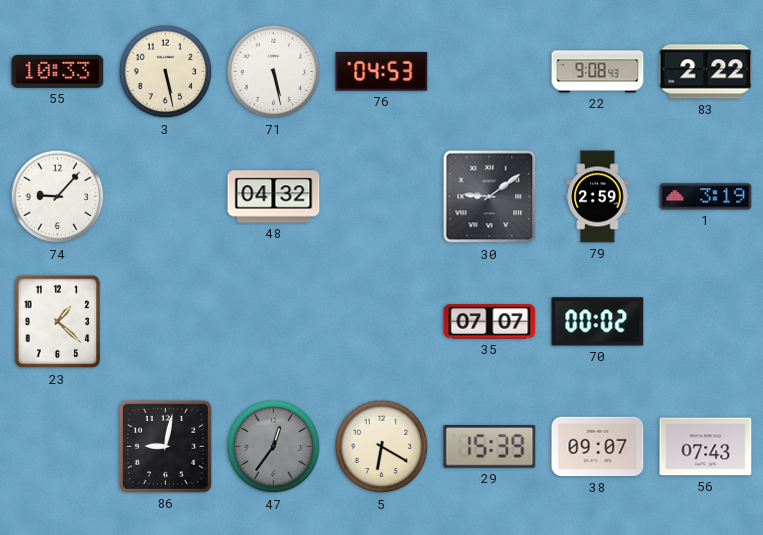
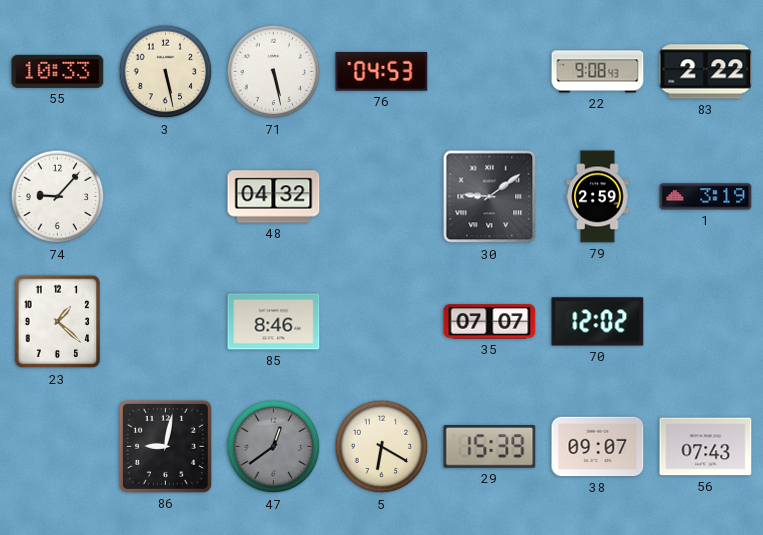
85: none -> 8:46
70: 00:02 -> 12:02
47: 12:36 -> 12:39
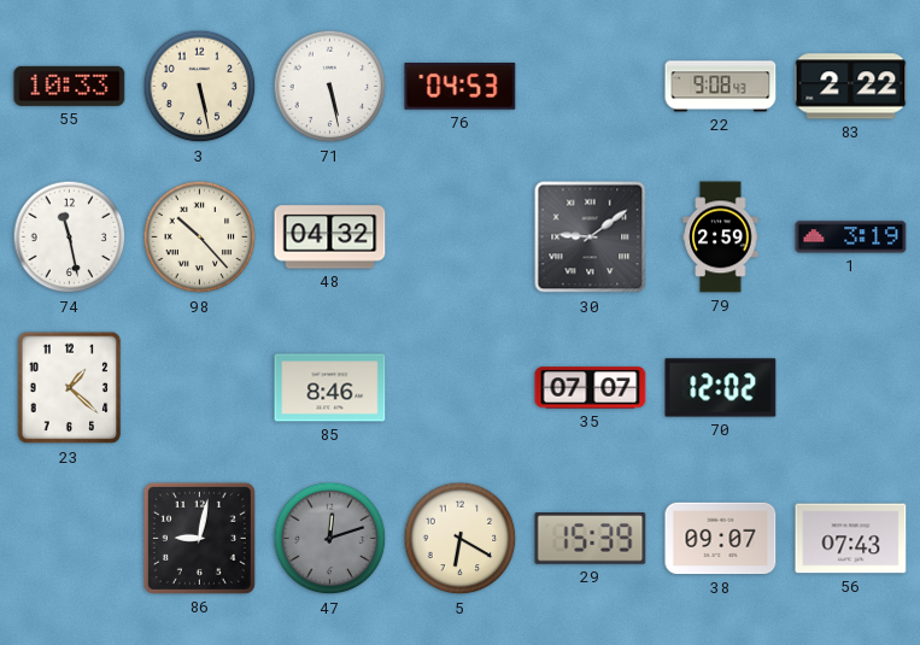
74: 9:07 -> 11:28
98: none -> 10:23
47: 12:39 -> 12:12
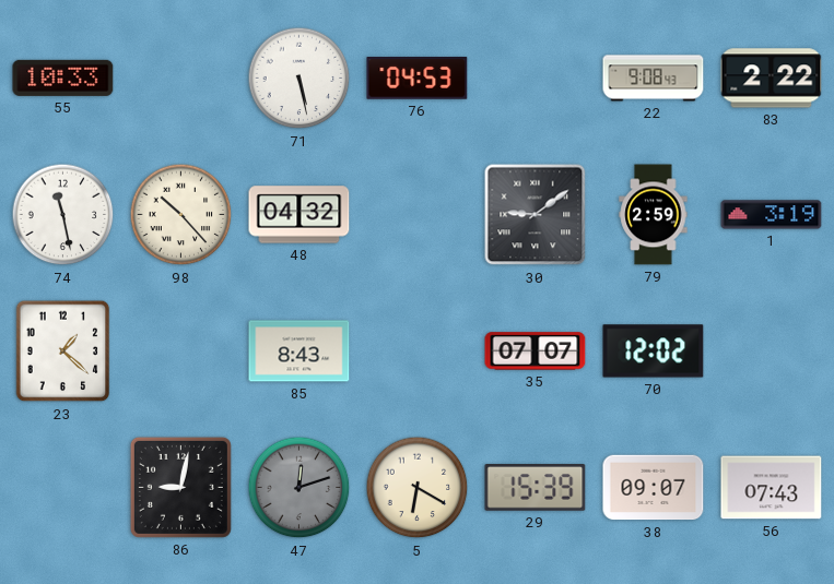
3: 5:28 -> none
85: 8:46 -> 8:43
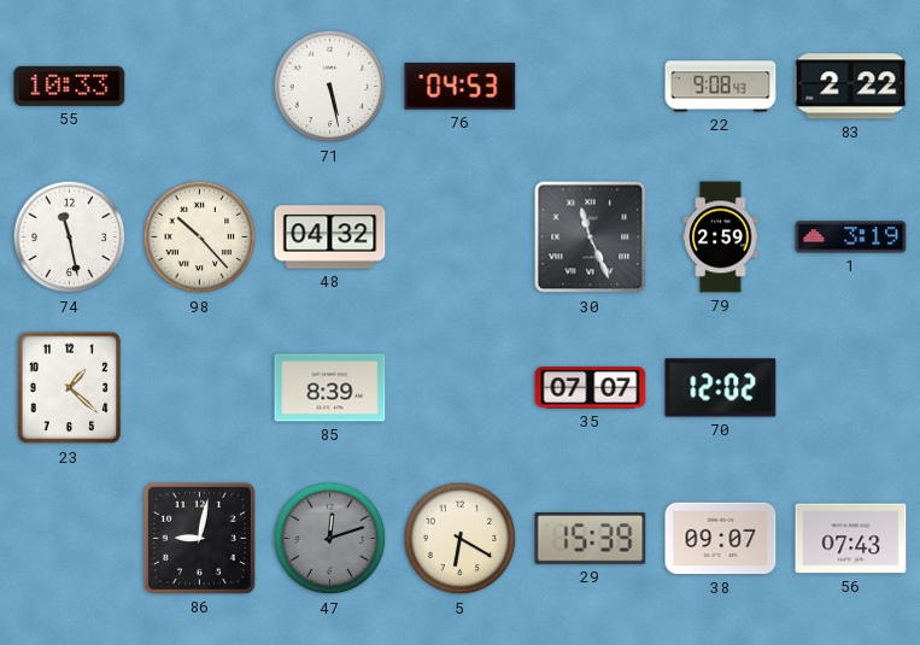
30: 9:09 -> 11:26
85: 8:43 -> 8:39
